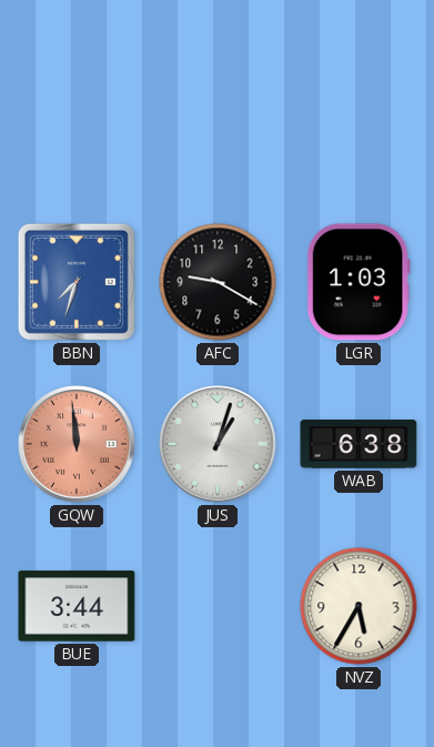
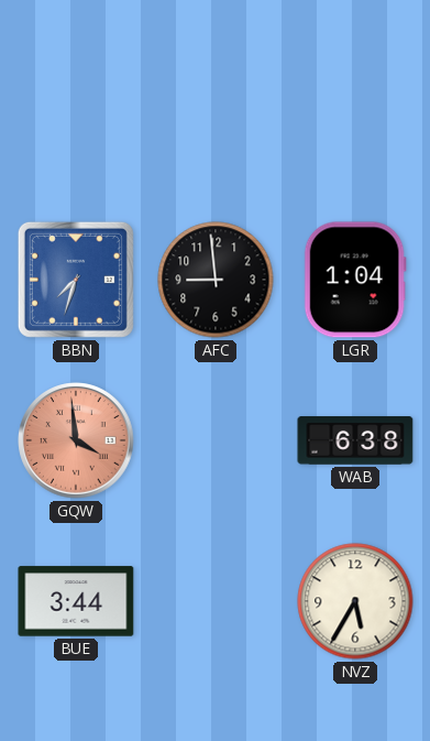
AFC: 9:20 -> 8:59
LGR: 1:03 -> 1:04
GQW: 11:59 -> 3:59
JUS: 1:03 -> none
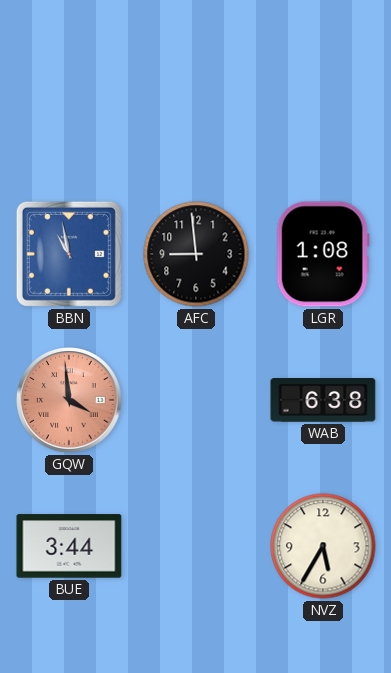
BBN: 7:33 -> 10:58
LGR: 1:04 -> 1:08
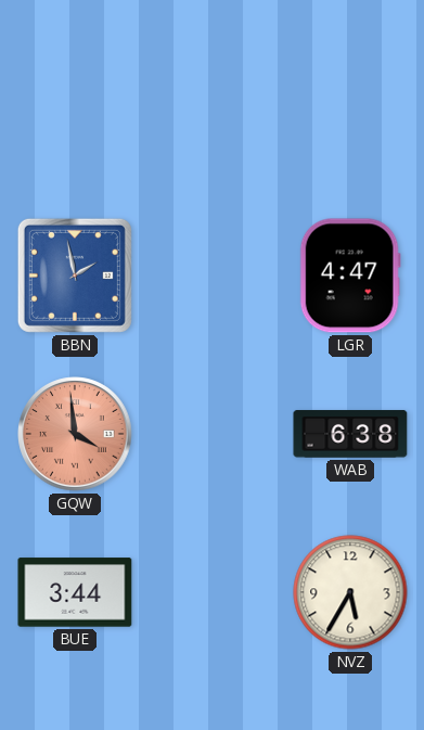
BBN: 10:58 -> 1:58
AFC: 8:59 -> none
LGR: 1:08 -> 4:47
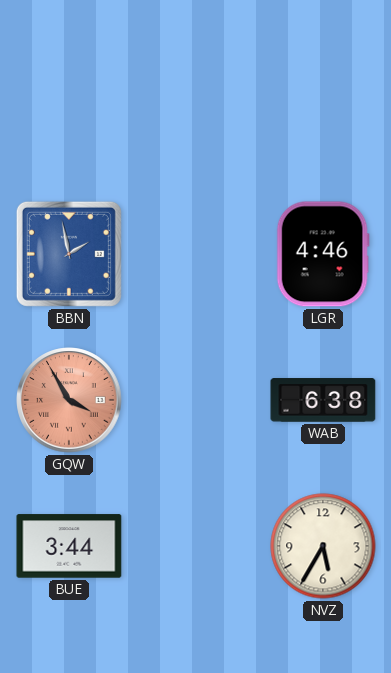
LGR: 4:47 -> 4:46
GQW: 3:59 -> 3:55
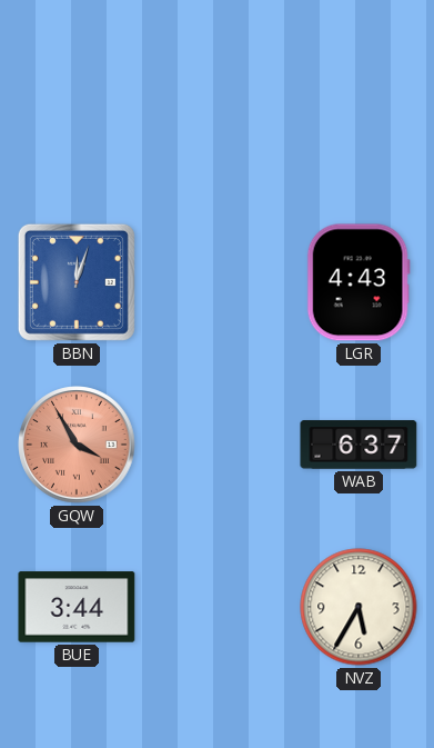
BBN: 1:58 -> 12:03
LGR: 4:46 -> 4:43
WAB: 6:38 -> 6:37
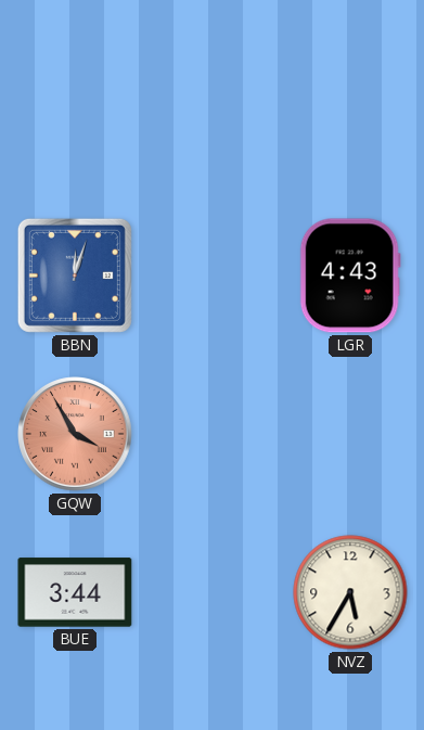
WAB: 6:37 -> none
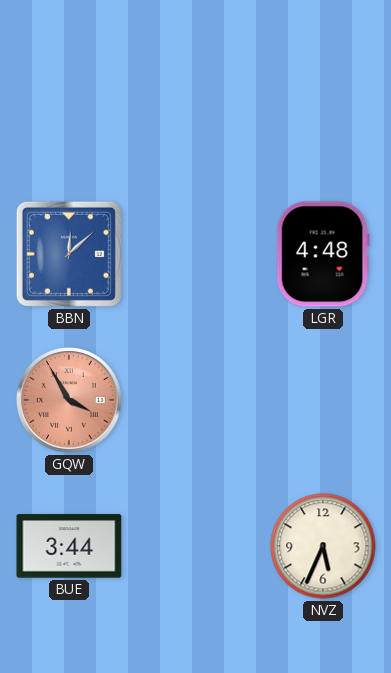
BBN: 12:03 -> 12:08
LGR: 4:43 -> 4:48
NVZ: 5:35 -> 5:34
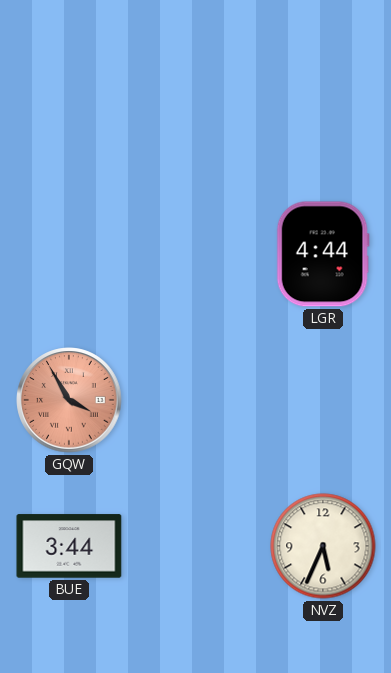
BBN: 12:08 -> none
LGR: 4:48 -> 4:44
